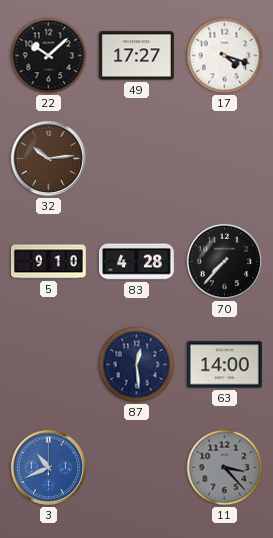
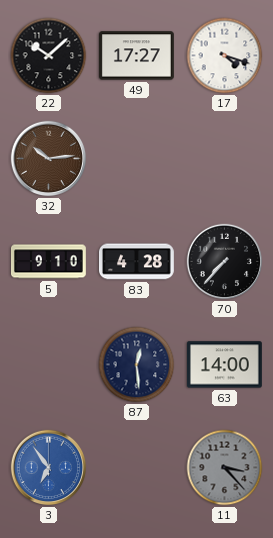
3: 10:41 -> 6:54
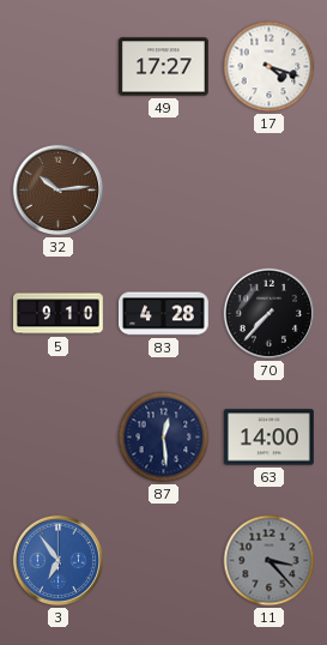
22: 10:08 -> none
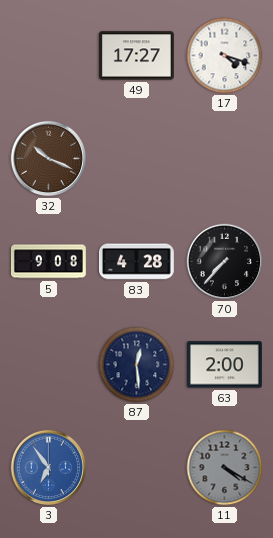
32: 10:14 -> 10:19
5: 9:10 -> 9:08
63: 14:00 -> 2:00
11: 3:23 -> 4:20
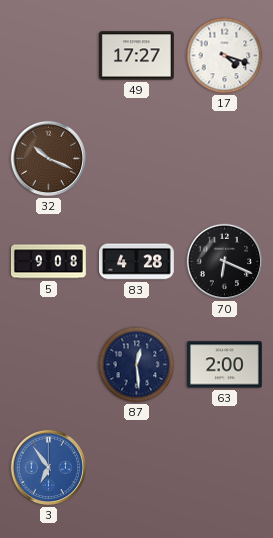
70: 7:37 -> 6:19
11: 4:20 -> none
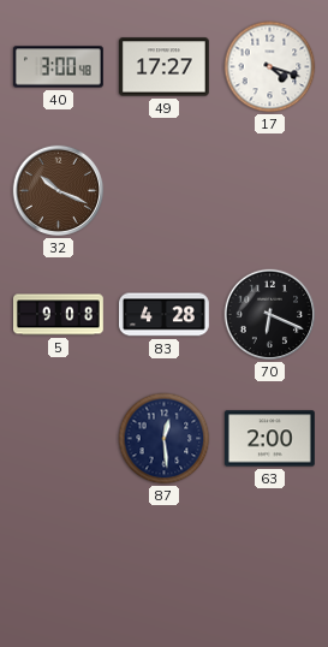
40: none -> 3:00
3: 6:54 -> none
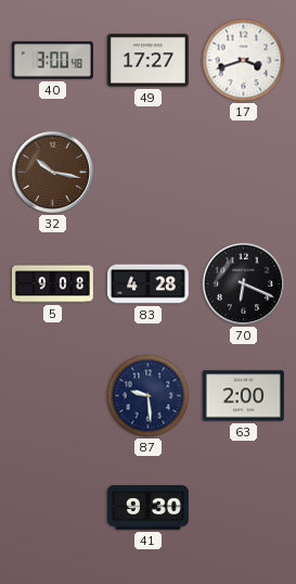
17: 4:18 -> 3:42
32: 10:19 -> 10:17
87: 12:29 -> 9:29
41: none -> 9:30
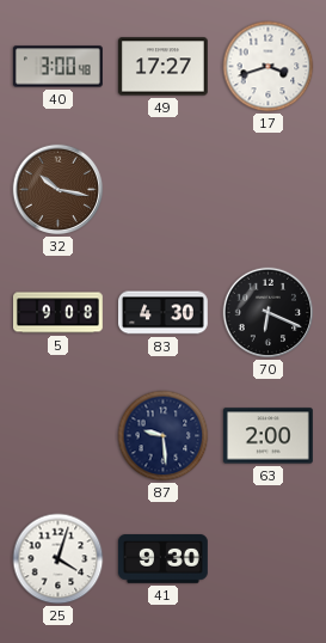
83: 4:28 -> 4:30
25: none -> 4:03
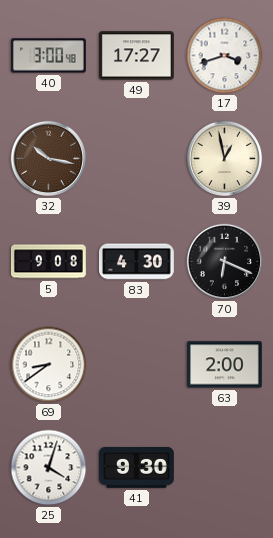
39: none -> 12:58
69: none -> 8:39
87: 9:29 -> none
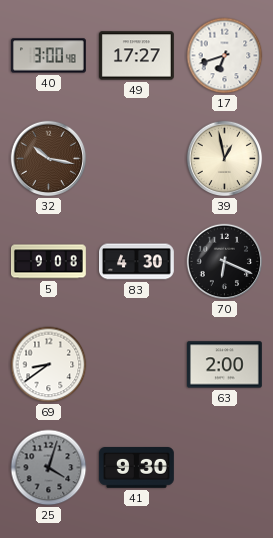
17: 3:42 -> 6:42
25 dial: white -> grey
